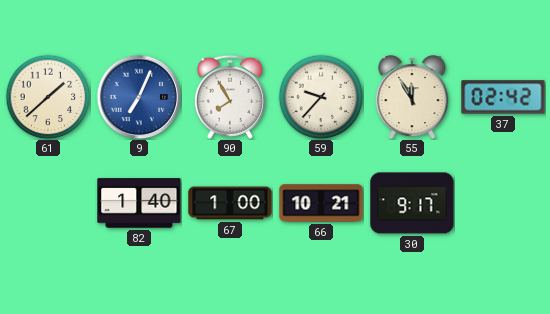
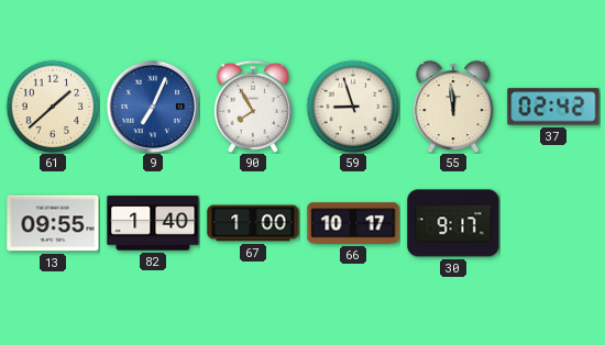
59: 9:37 -> 8:57
55: 11:55 -> 11:59
13: none -> 09:55
66: 10:21 -> 10:17
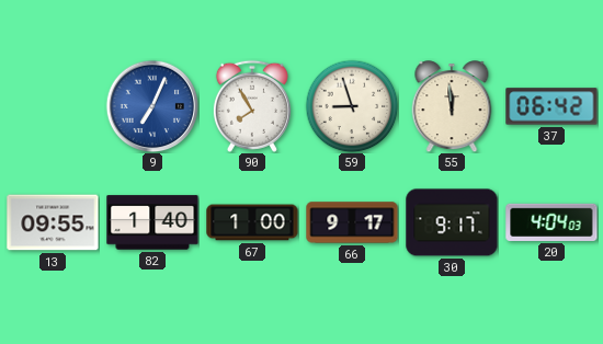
61: 1:38 -> none
37: 02:42 -> 06:42
66: 10:17 -> 9:17
20: none -> 4:04
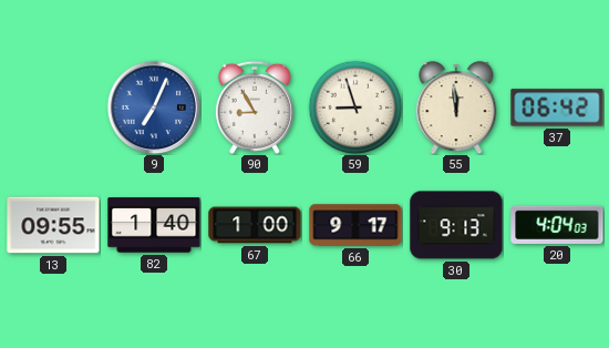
90: 7:55 -> 8:55
30: 9:17 -> 9:13
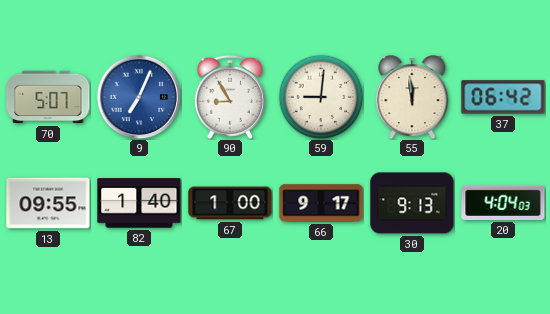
70: none -> 5:07
59: 8:57 -> 9:01
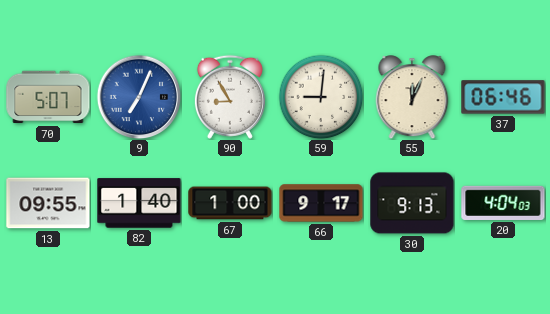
55: 11:59 -> 12:04
37: 06:42 -> 06:46
